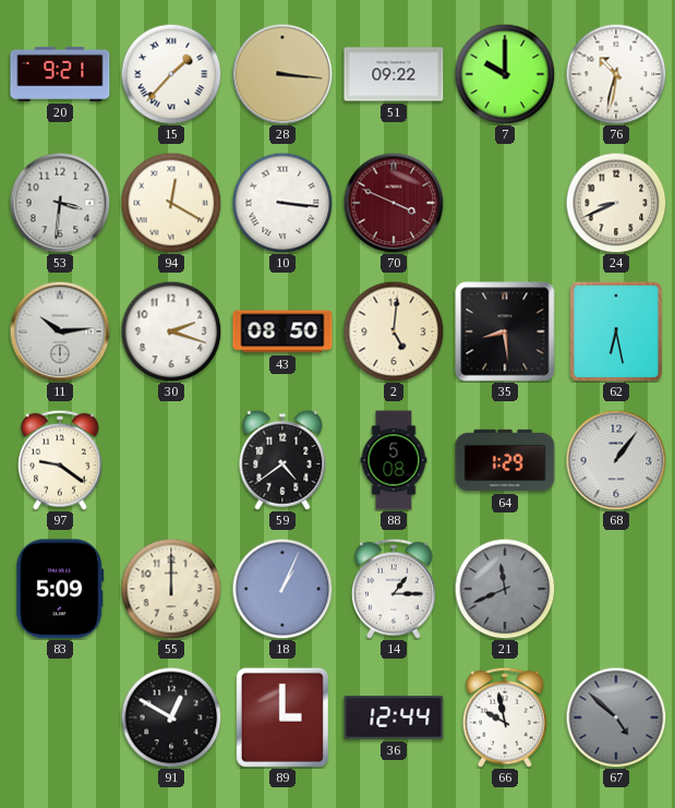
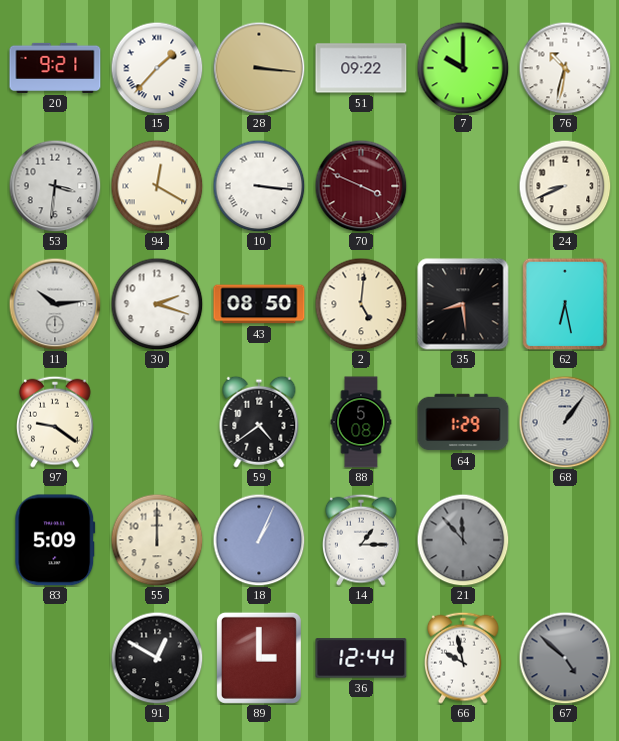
21: 11:41 -> 11:53
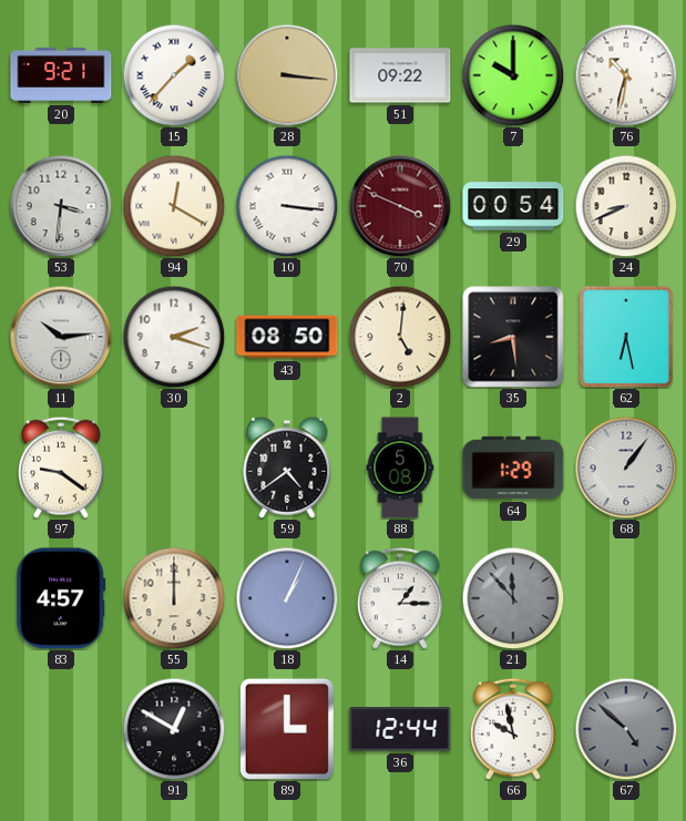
29: none -> 00:54
83: 5:09 -> 4:57
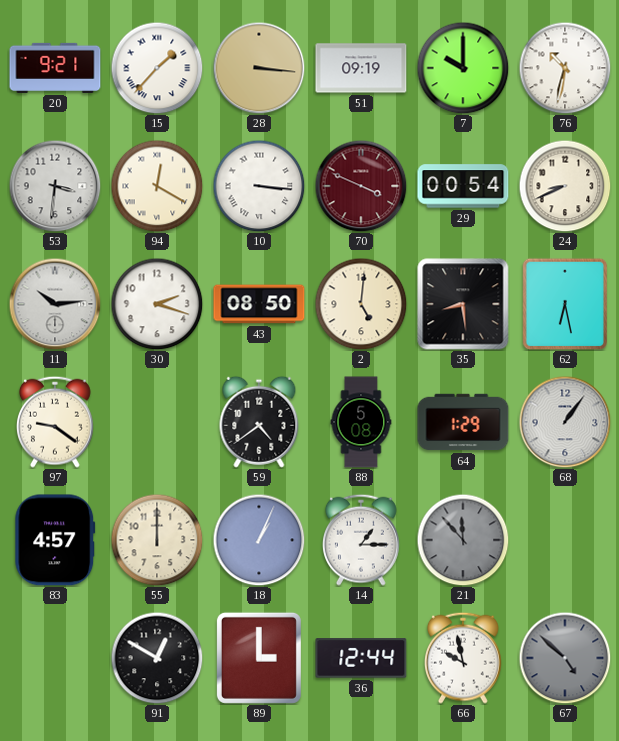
51: 09:22 -> 09:19
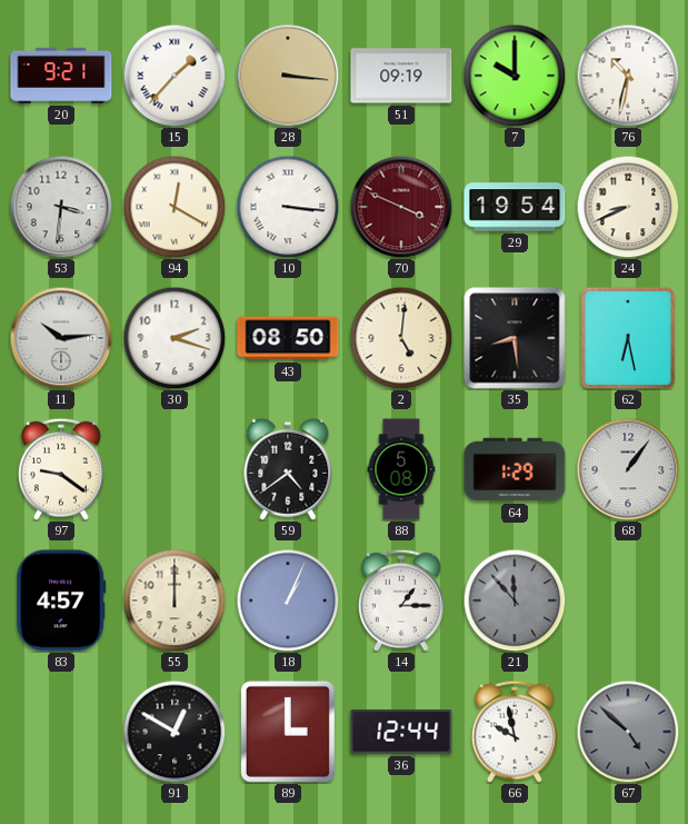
29: 00:54 -> 19:54
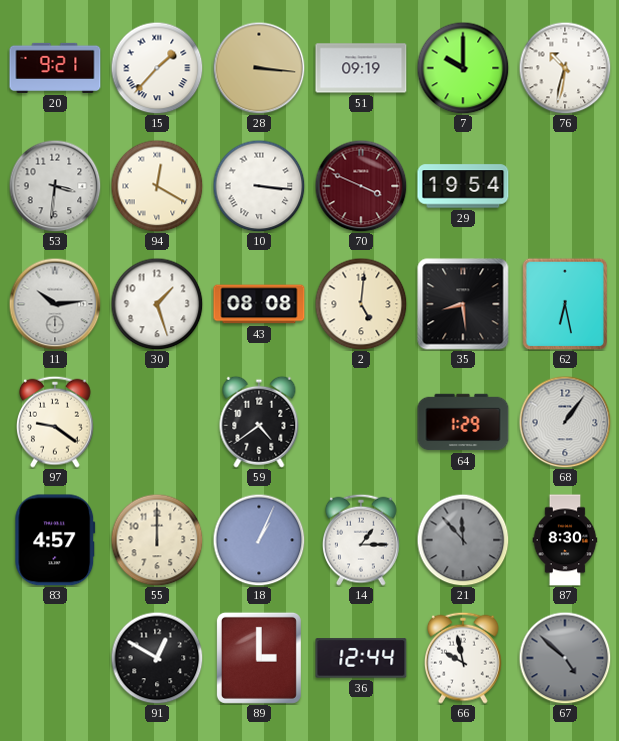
24: 8:41 -> none
30: 2:18 -> 1:27
43: 08:50 -> 08:08
88: 5:08 -> none
87: none -> 8:30
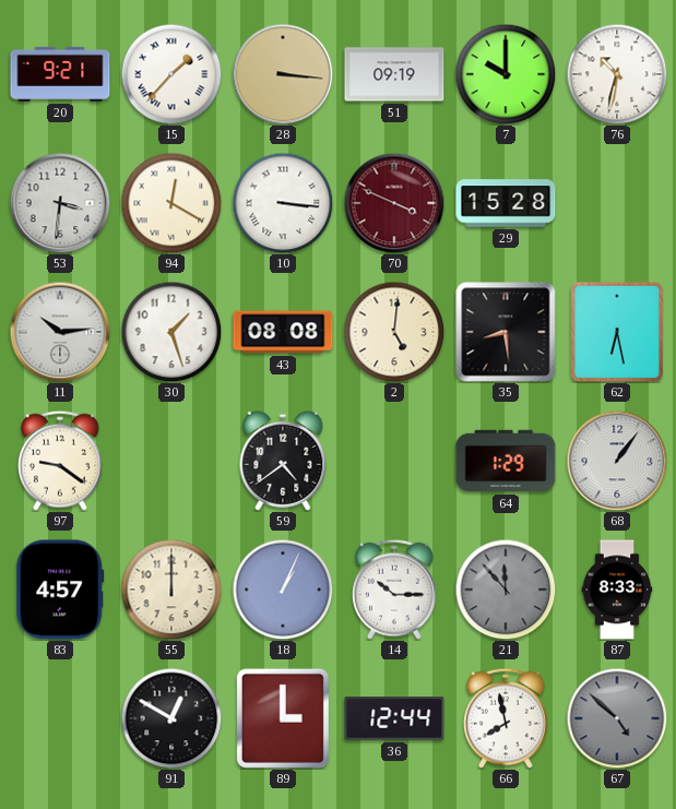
29: 19:54 -> 15:28
14: 1:15 -> 10:15
87: 8:30 -> 8:33
66: 9:58 -> 7:58
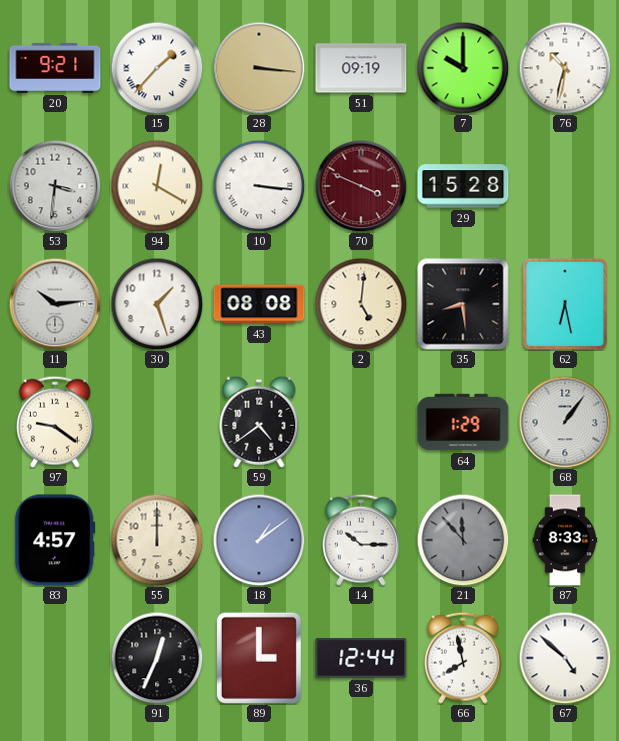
18: 1:04 -> 1:09
91: 12:50 -> 12:34
67 dial: grey -> white
